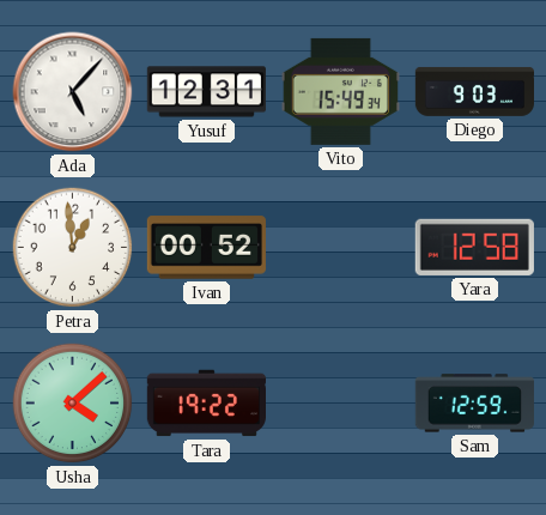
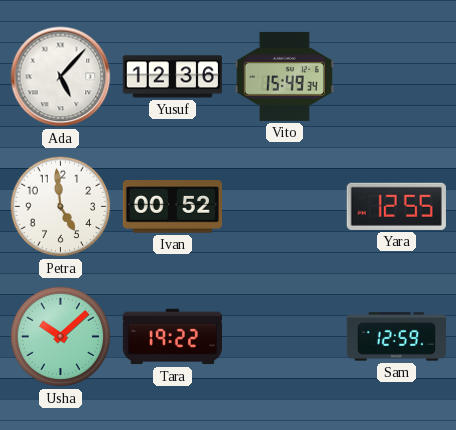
Yusuf: 12:31 -> 12:36
Diego: 9:03 -> none
Petra: 12:59 -> 4:59
Yara: 12:58 -> 12:55
Usha: 4:08 -> 10:08
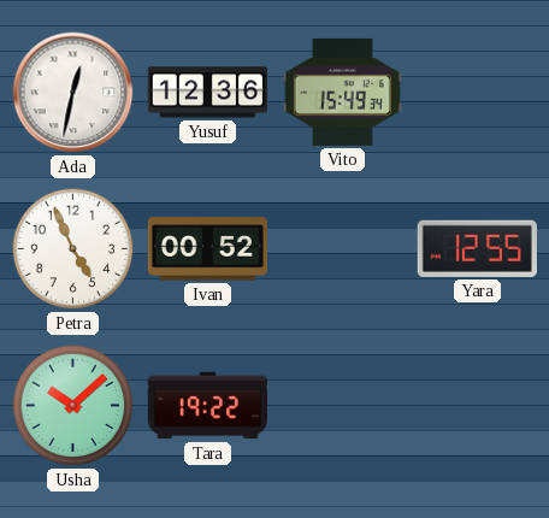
Ada: 5:07 -> 12:32
Petra: 4:59 -> 4:56
Sam: 12:59 -> none
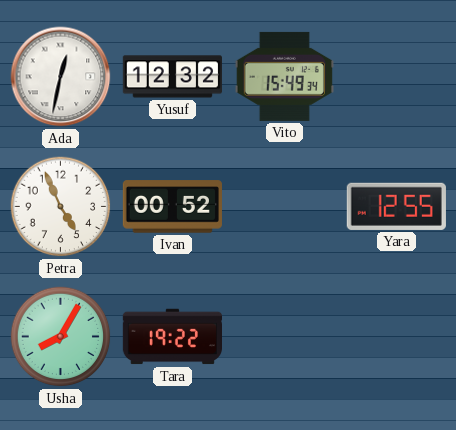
Yusuf: 12:36 -> 12:32
Usha: 10:08 -> 8:05
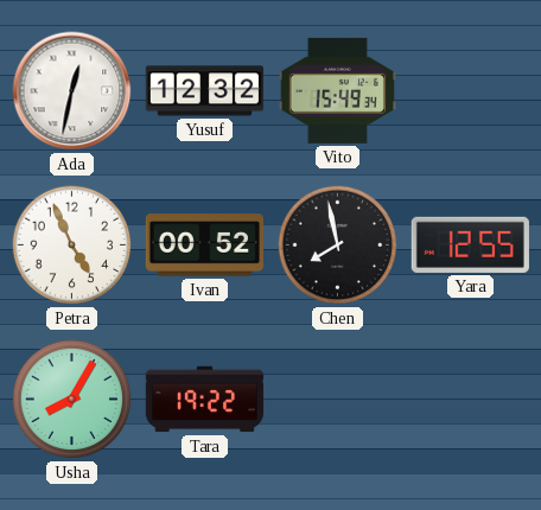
Chen: none -> 7:58
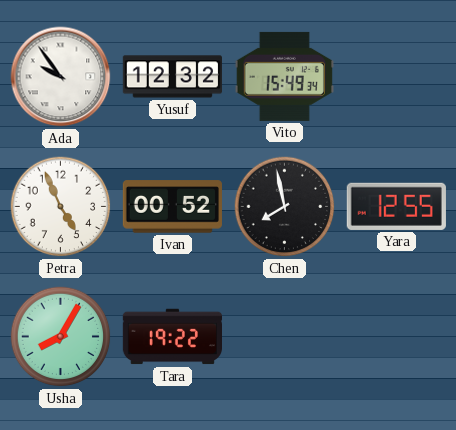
Ada: 12:32 -> 9:54
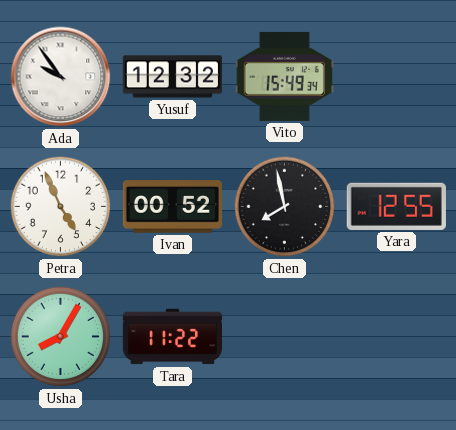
Tara: 19:22 -> 11:22
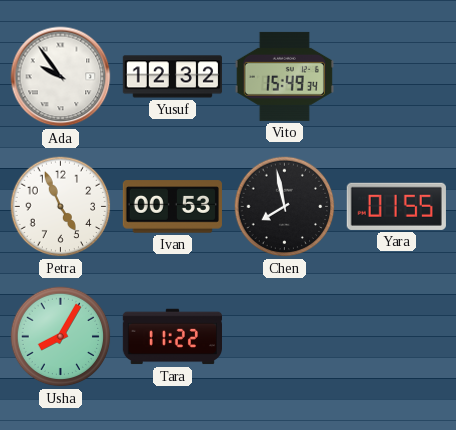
Ivan: 00:52 -> 00:53
Yara: 12:55 -> 01:55
